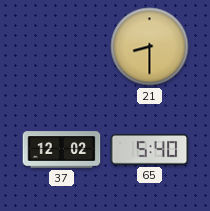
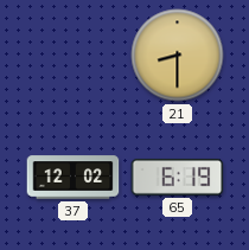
65: 5:40 -> 6:19
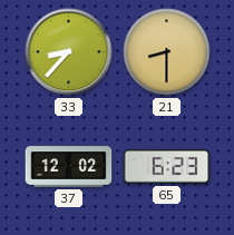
33: none -> 8:37
65: 6:19 -> 6:23
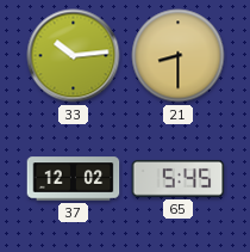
33: 8:37 -> 10:14
65: 6:23 -> 5:45
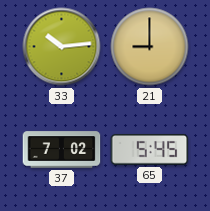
21: 8:30 -> 9:00
37: 12:02 -> 7:02
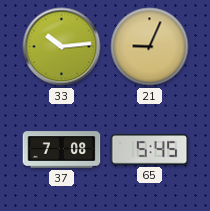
21: 9:00 -> 9:04
37: 7:02 -> 7:08
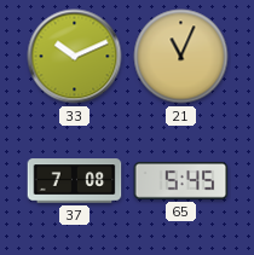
33: 10:14 -> 10:11
21: 9:04 -> 11:04
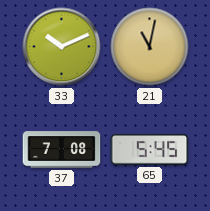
21: 11:04 -> 11:02
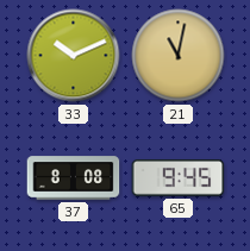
37: 7:08 -> 8:08
65: 5:45 -> 9:45
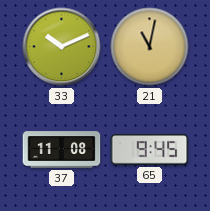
37: 8:08 -> 11:08
